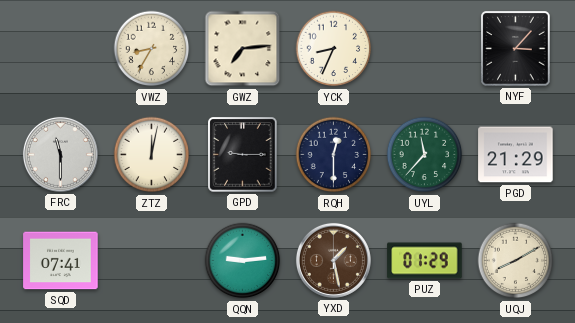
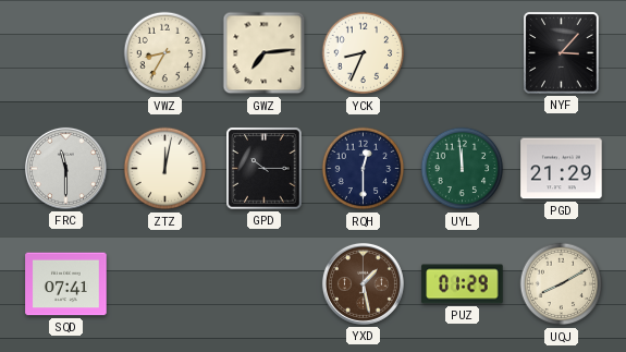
GPD: 9:15 -> 10:15
UYL: 11:37 -> 11:59
QQN: 9:14 -> none
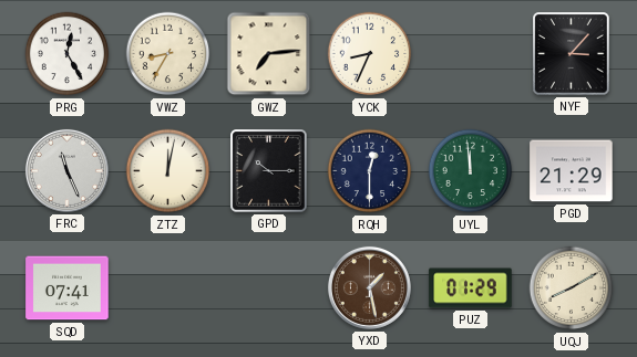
PRG: none -> 12:25
FRC: 11:30 -> 11:26
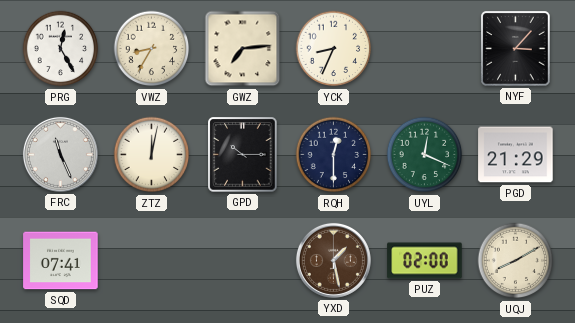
UYL: 11:59 -> 12:19
PUZ: 01:29 -> 02:00
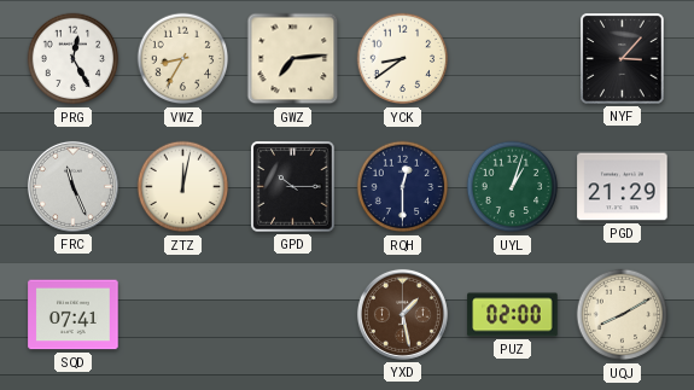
YCK: 8:34 -> 8:39
UYL: 12:19 -> 1:03
